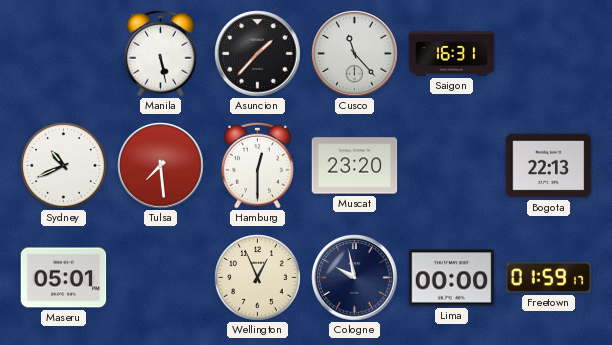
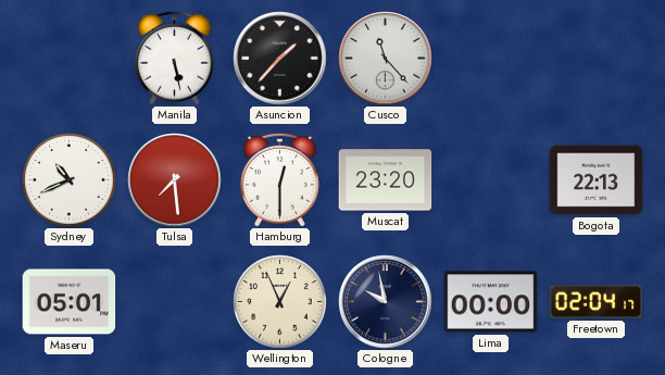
Saigon: 16:31 -> none
Freetown: 01:59 -> 02:04
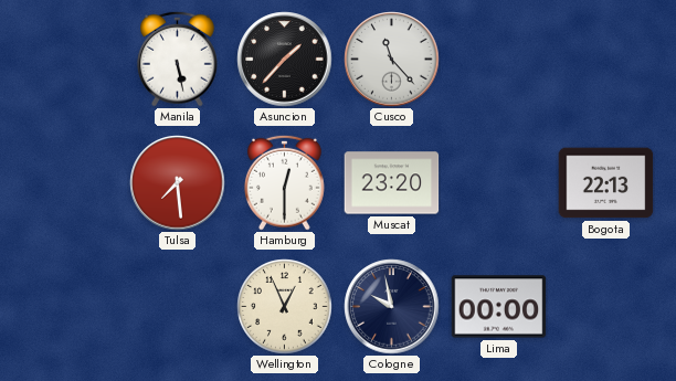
Sydney: 10:41 -> none
Maseru: 05:01 -> none
Freetown: 02:04 -> none
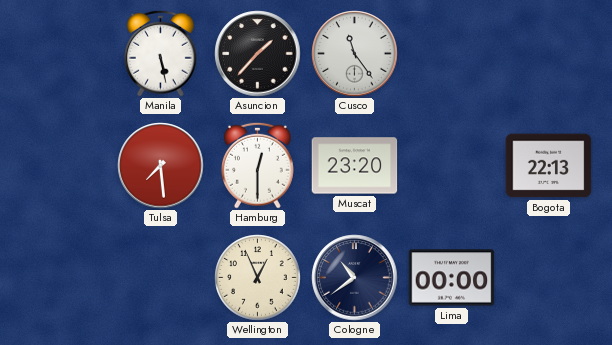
Cusco: 11:23 -> 11:24
Cologne: 9:58 -> 10:39
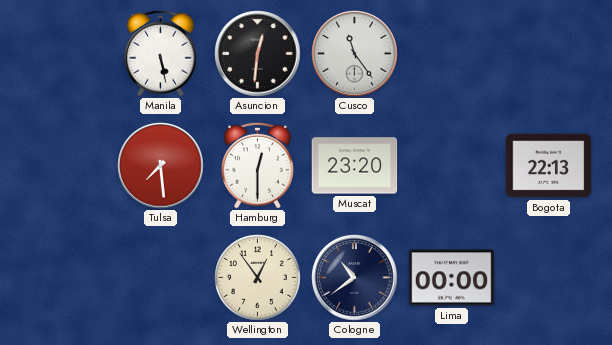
Asuncion: 1:37 -> 12:31
Wellington: 12:56 -> 12:54
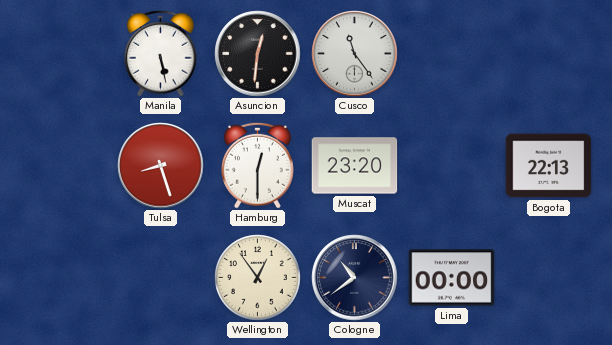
Tulsa: 7:29 -> 8:27
